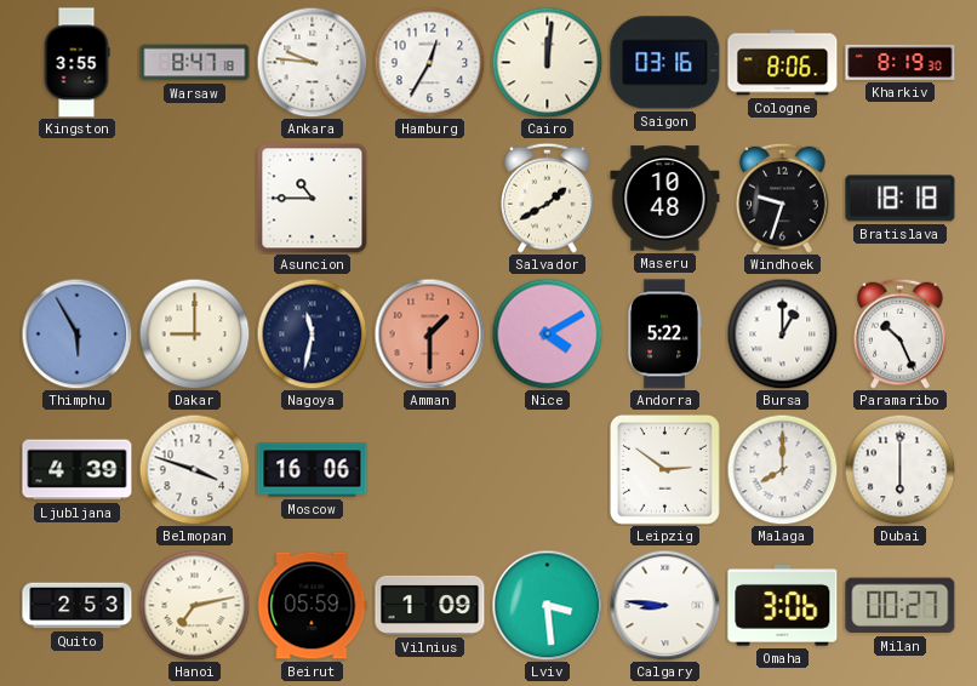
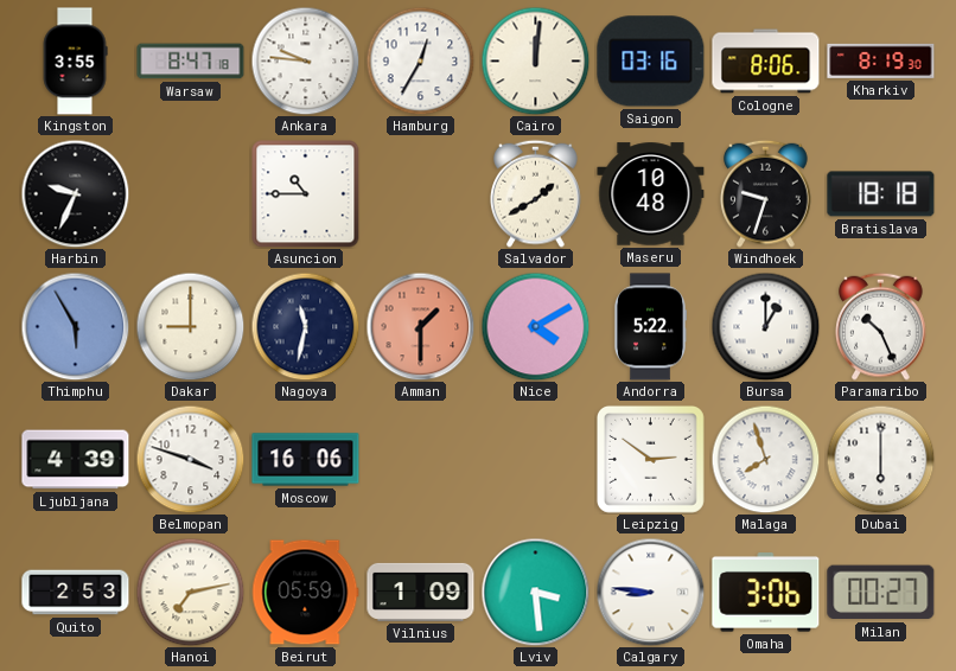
Harbin: none -> 9:34
Malaga: 8:00 -> 7:57
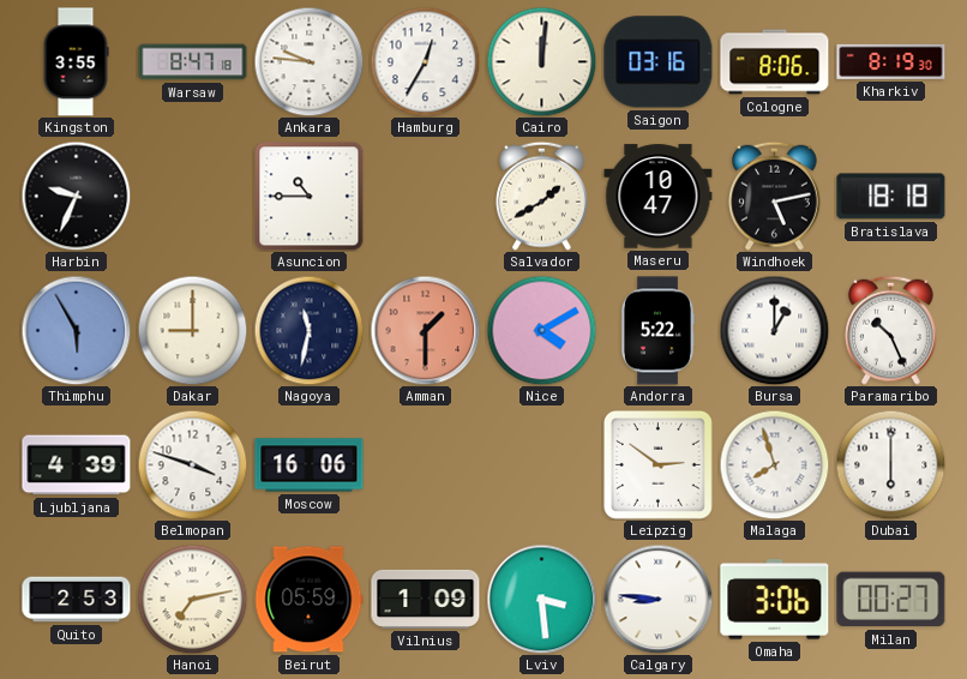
Maseru: 10:48 -> 10:47
Windhoek: 9:33 -> 5:13
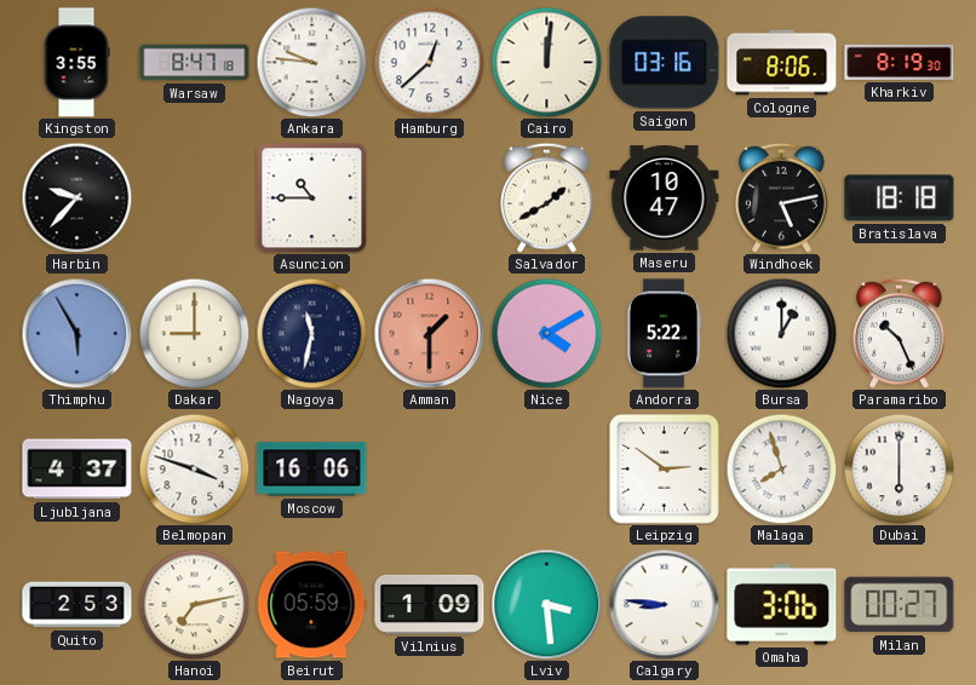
Hamburg: 12:35 -> 12:38
Harbin: 9:34 -> 9:37
Ljubljana: 4:39 -> 4:37
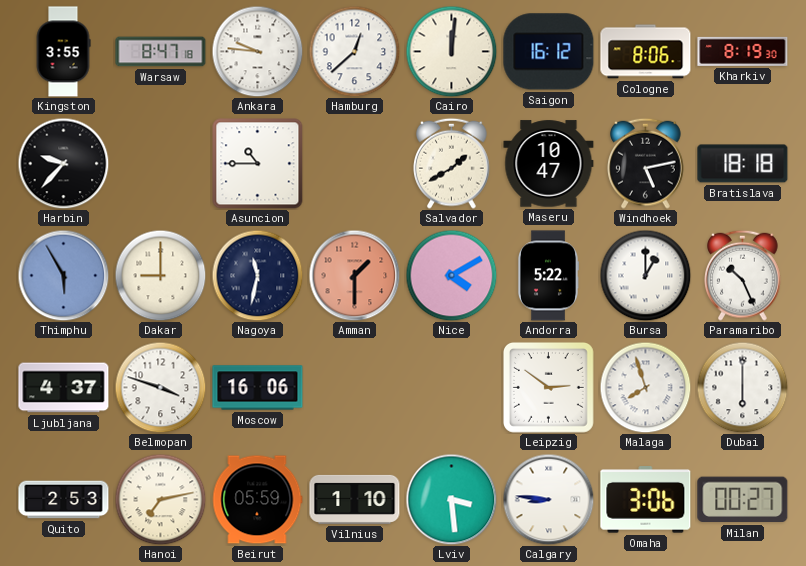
Saigon: 03:16 -> 16:12
Vilnius: 1:09 -> 1:10
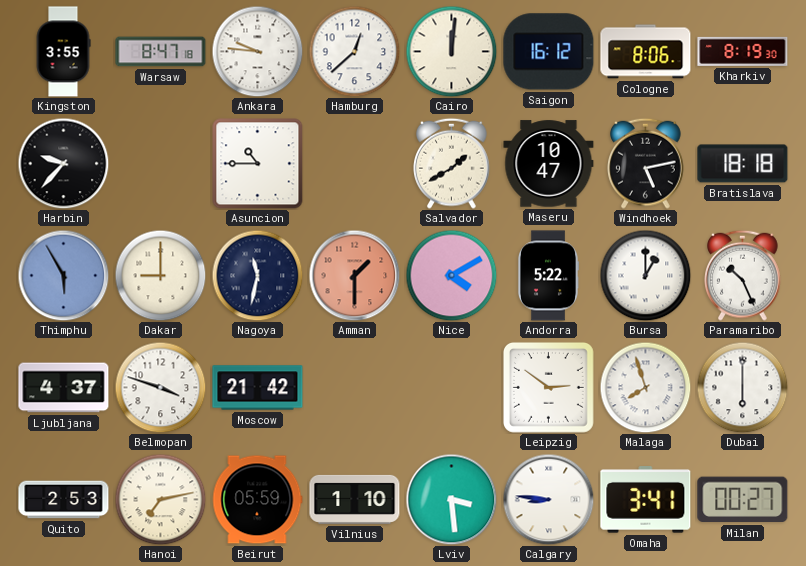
Moscow: 16:06 -> 21:42
Omaha: 3:06 -> 3:41
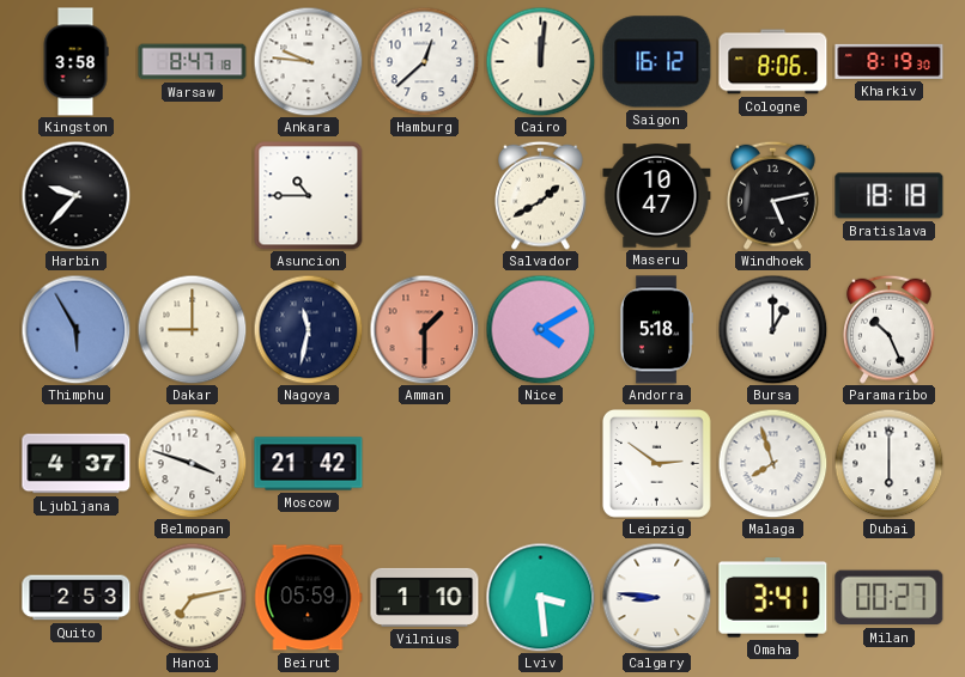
Kingston: 3:55 -> 3:58
Andorra: 5:22 -> 5:18
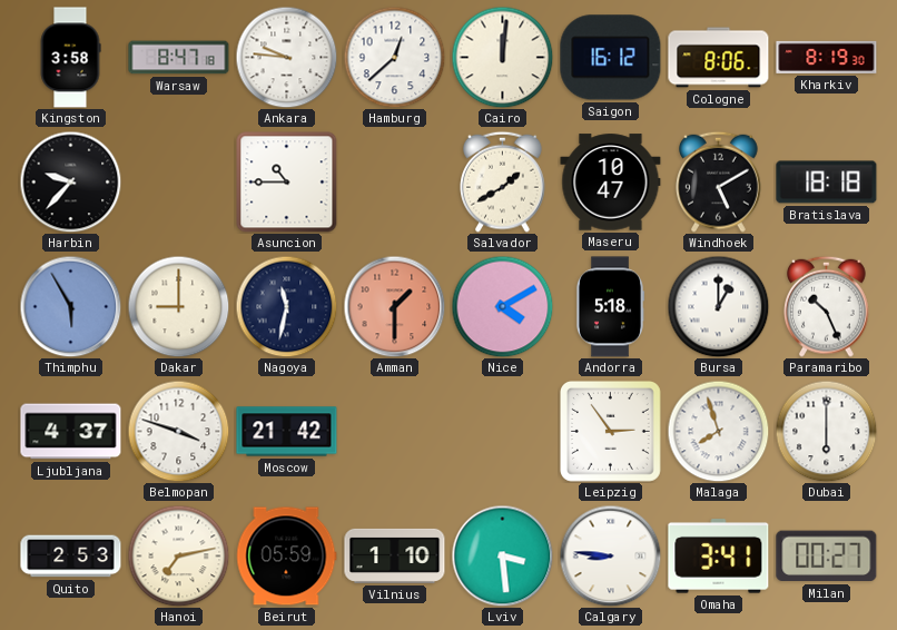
Windhoek: 5:13 -> 5:10
Leipzig: 2:51 -> 2:54
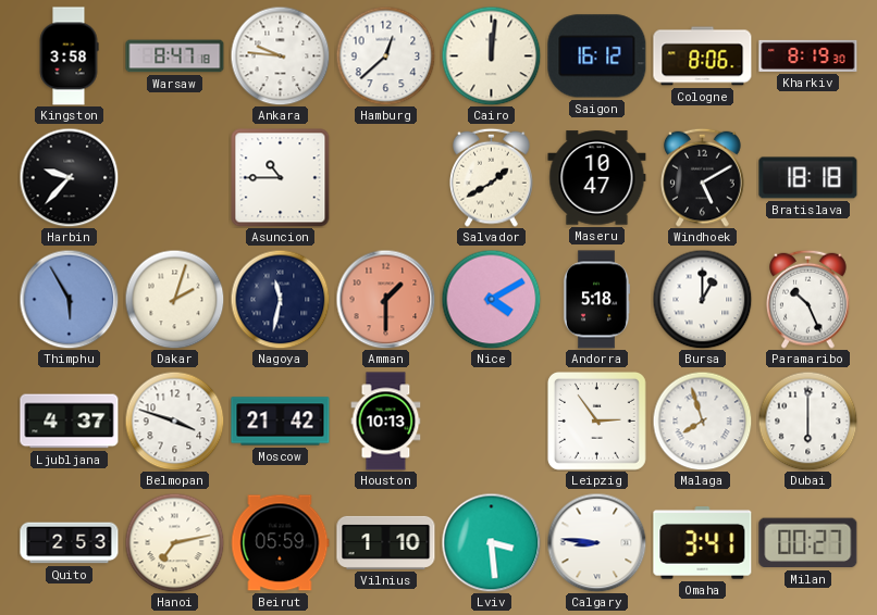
Dakar: 9:00 -> 2:03
Houston: none -> 10:13
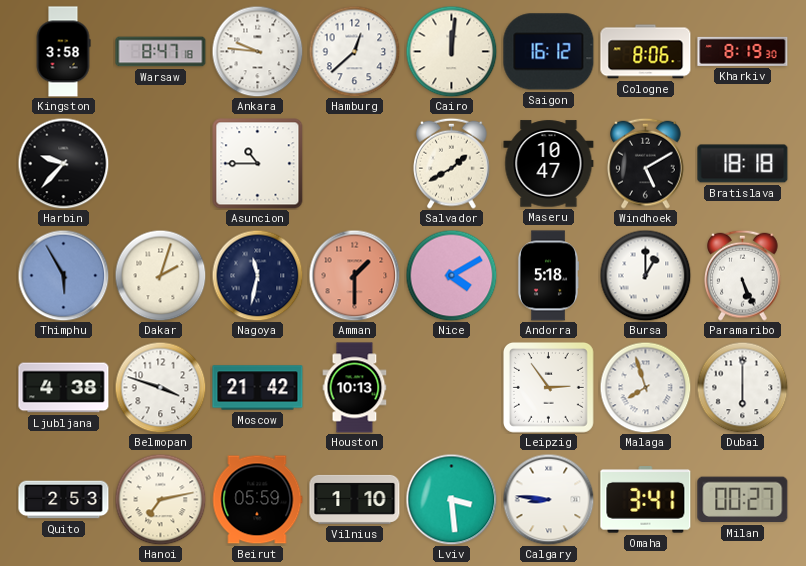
Paramaribo: 10:26 -> 5:26
Ljubljana: 4:37 -> 4:38
